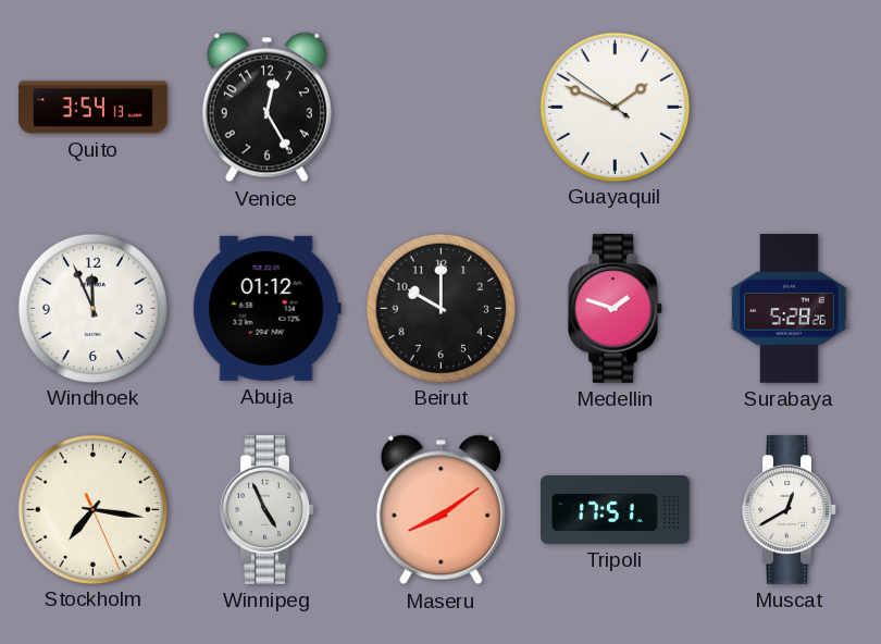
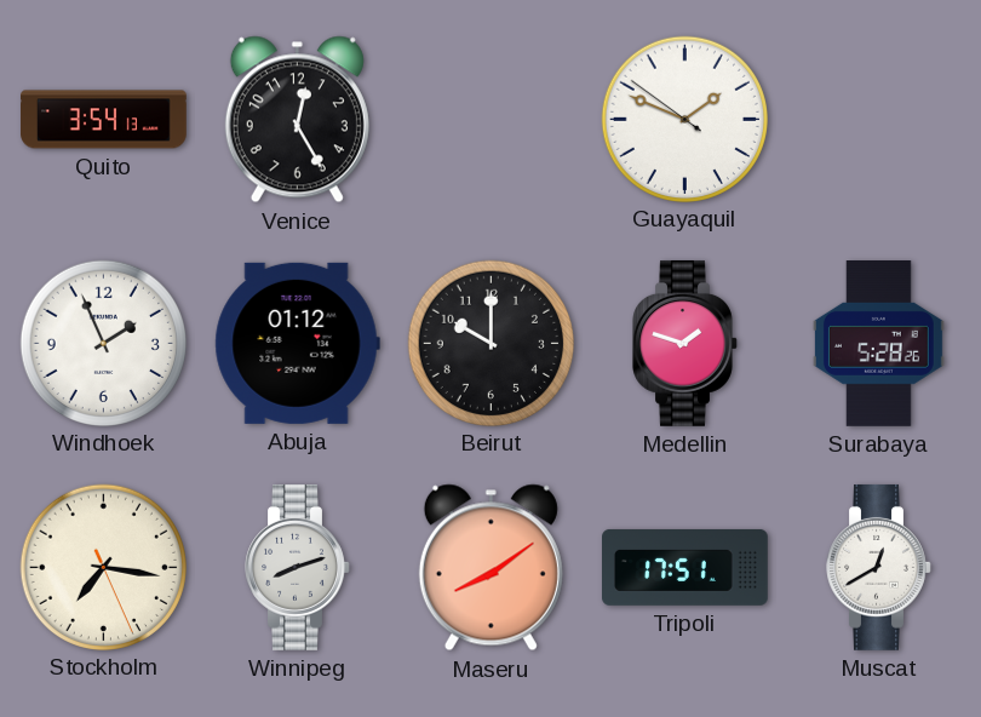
Windhoek: 11:56 -> 1:56
Winnipeg: 4:56 -> 8:12
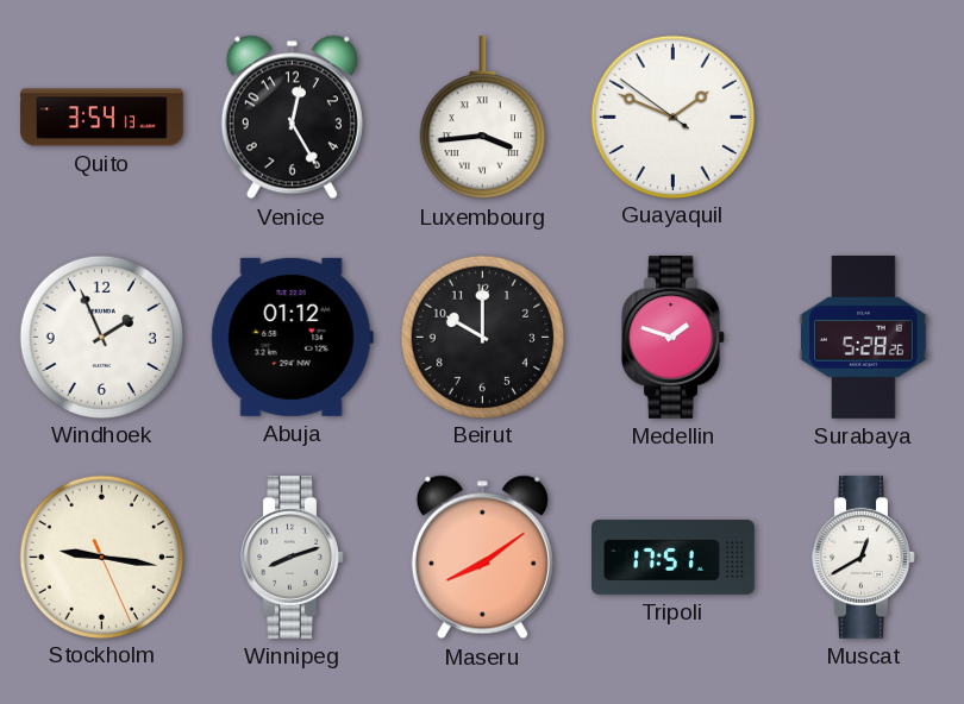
Luxembourg: none -> 3:44
Stockholm: 7:16 -> 9:16
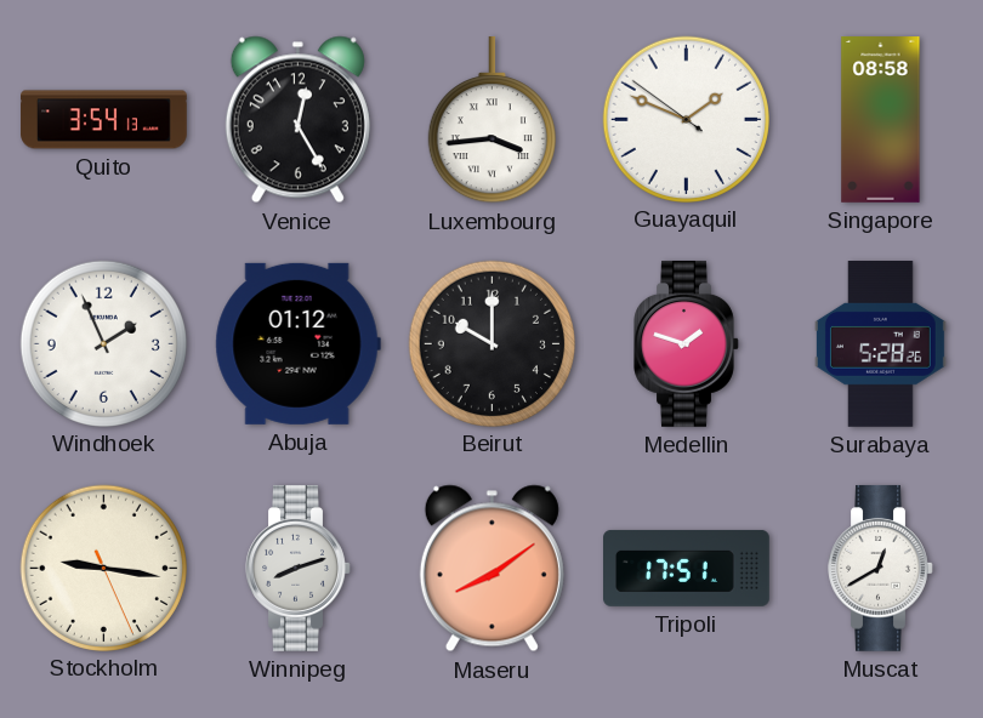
Singapore: none -> 08:58
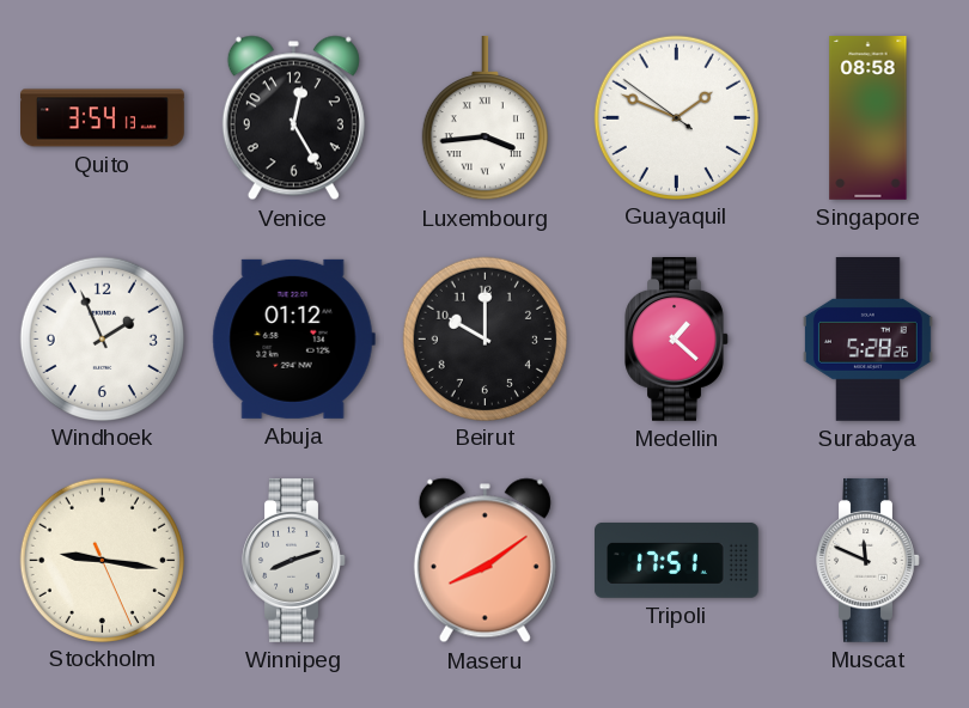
Medellin: 1:48 -> 1:22
Muscat: 12:40 -> 11:49
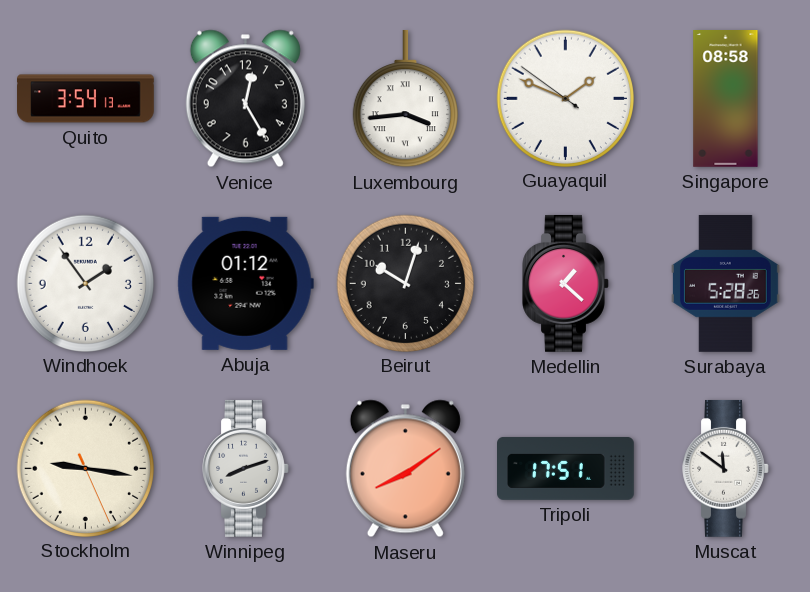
Windhoek: 1:56 -> 1:54
Beirut: 10:00 -> 10:03
Muscat: 11:49 -> 11:51
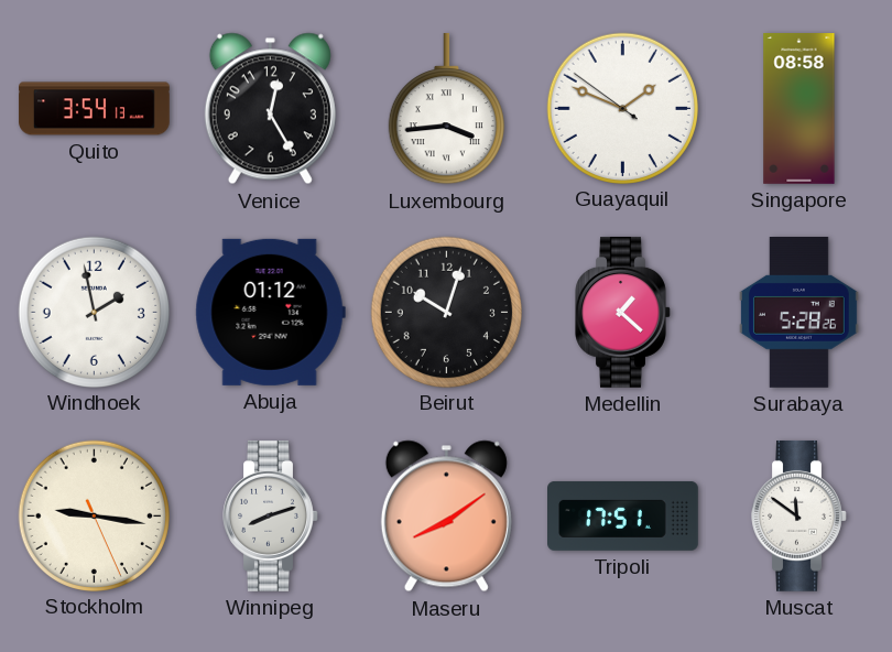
Windhoek: 1:54 -> 1:58
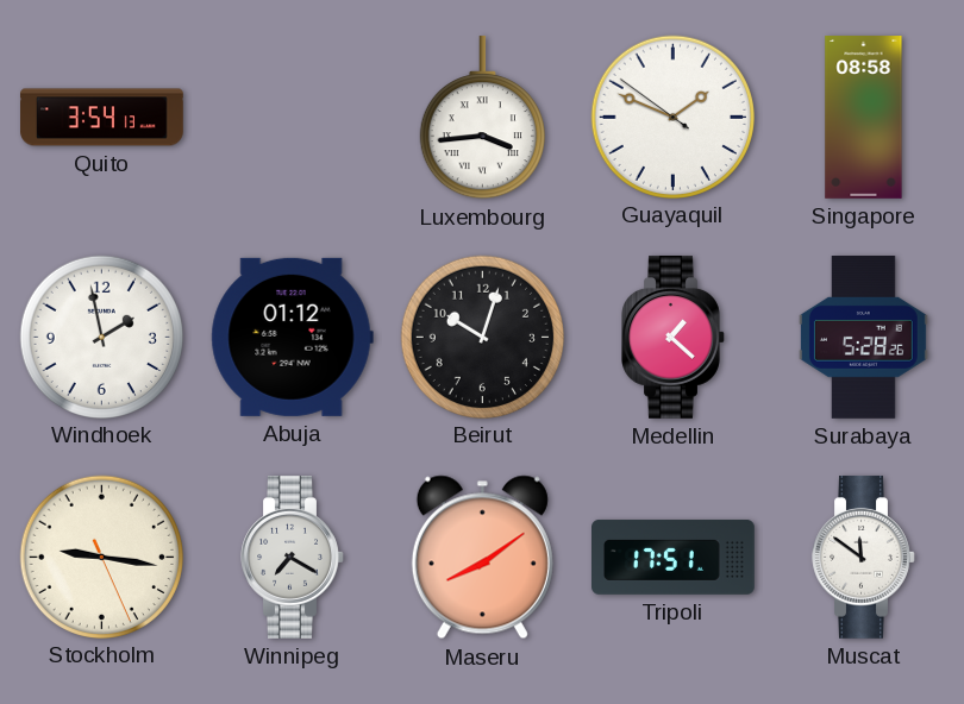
Venice: 12:25 -> none
Winnipeg: 8:12 -> 7:20
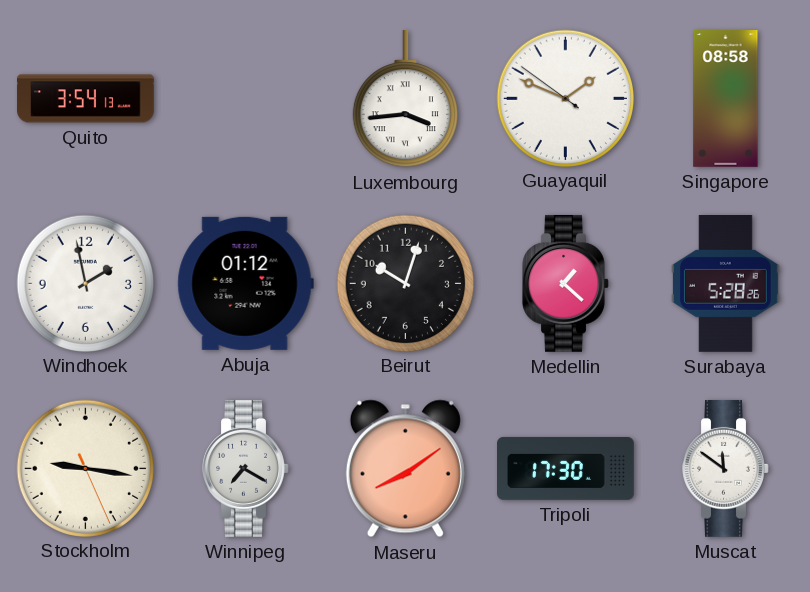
Tripoli: 17:51 -> 17:30
